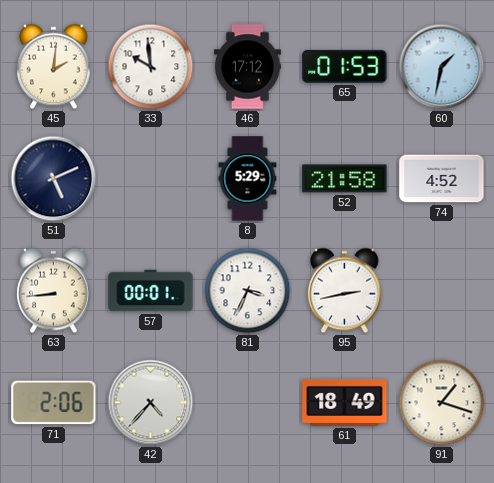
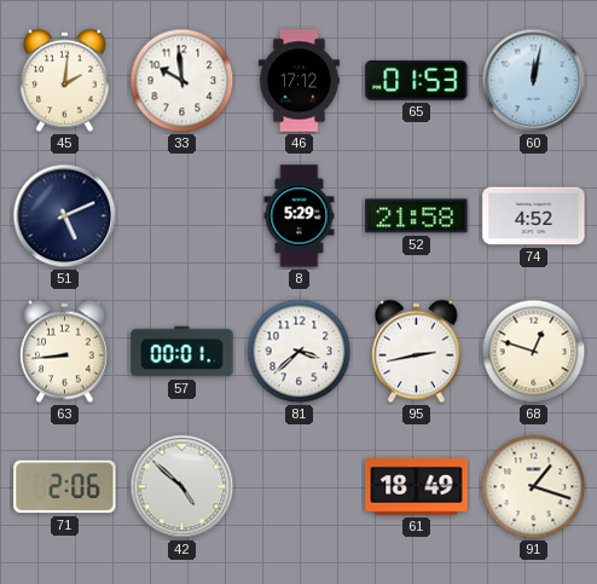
60: 1:32 -> 12:02
81: 3:34 -> 3:38
68: none -> 12:48
42: 4:37 -> 4:52
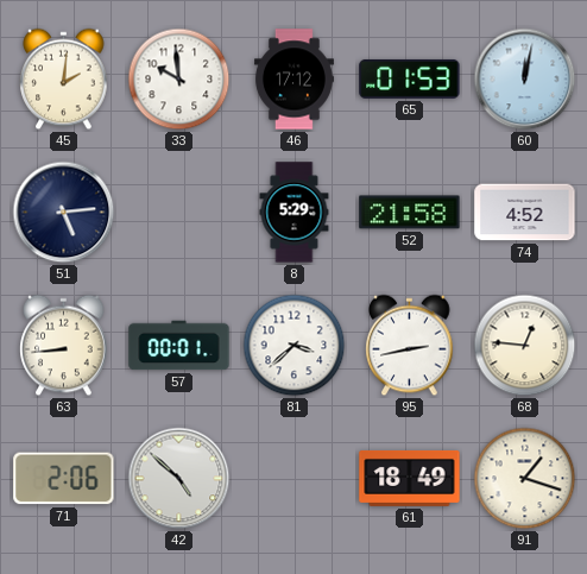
51: 5:11 -> 5:14
68: 12:48 -> 12:46
